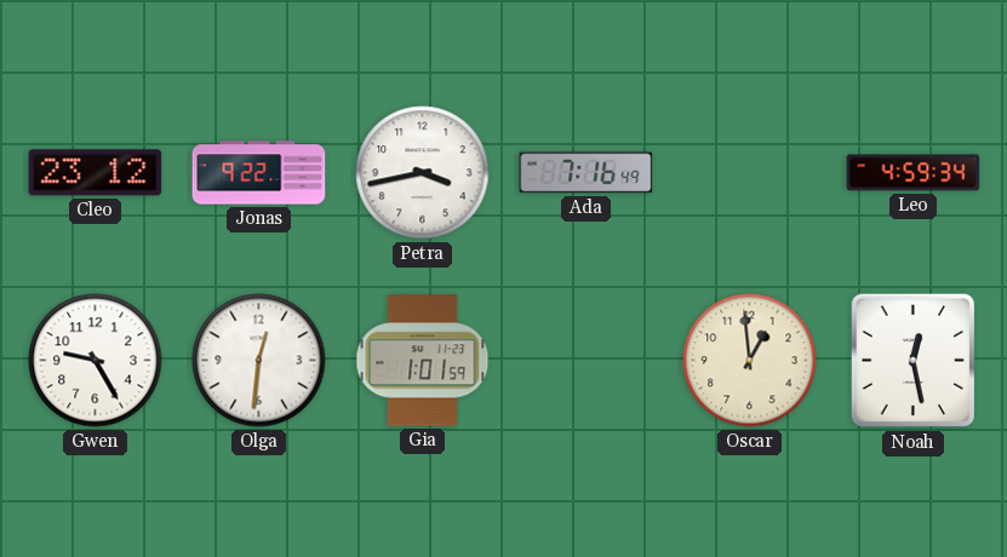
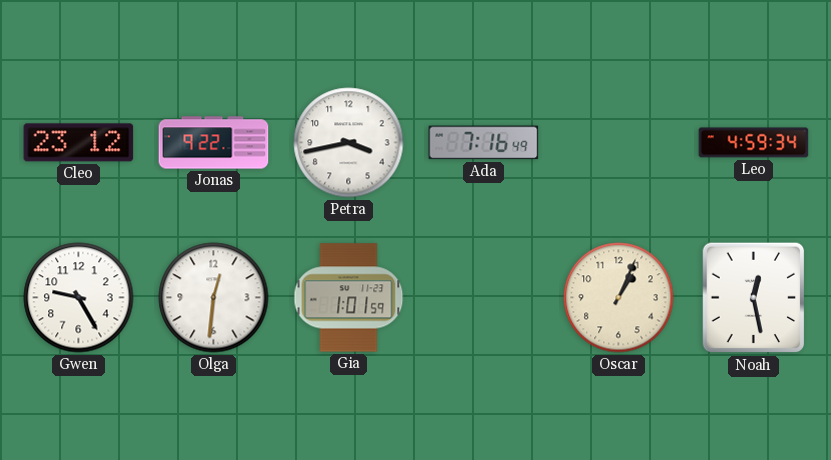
Oscar: 12:59 -> 1:04
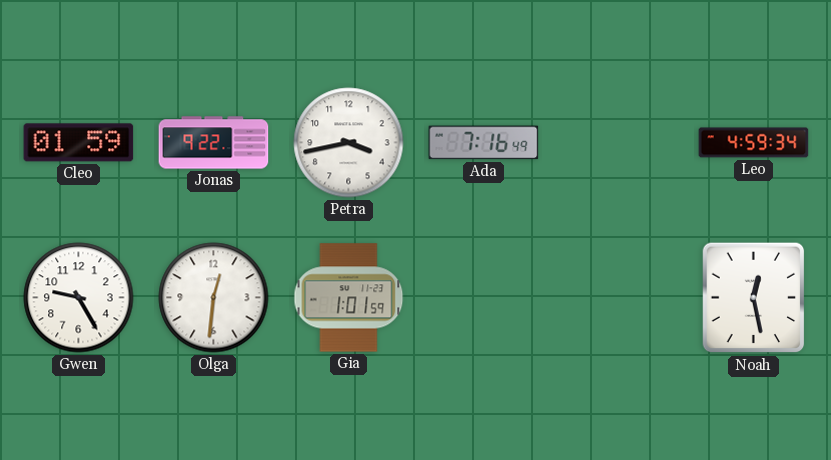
Cleo: 23:12 -> 01:59
Oscar: 1:04 -> none
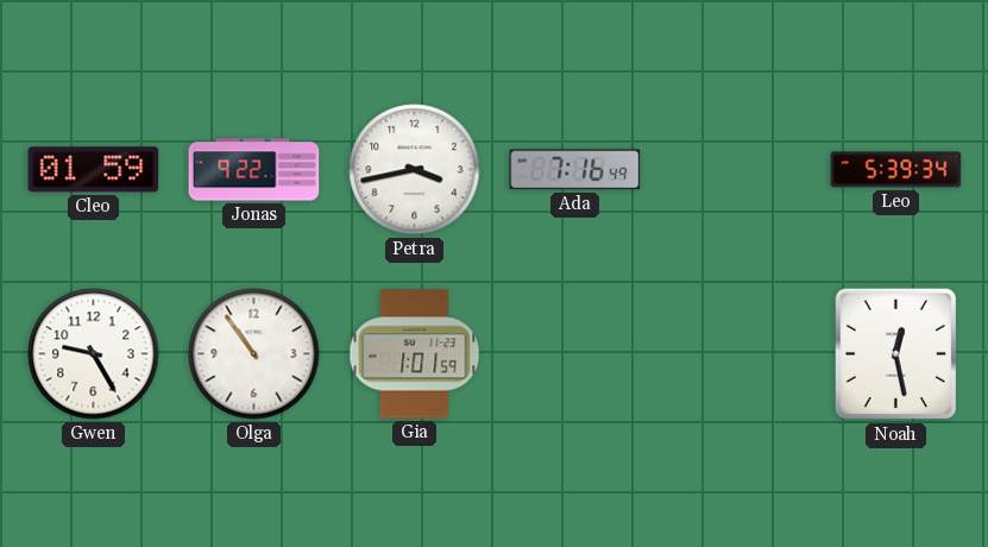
Leo: 4:59 -> 5:39
Olga: 12:31 -> 10:54
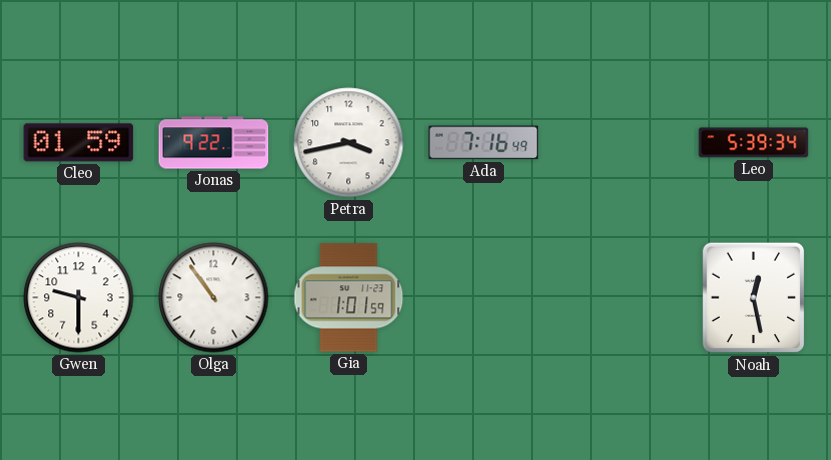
Gwen: 9:25 -> 9:30
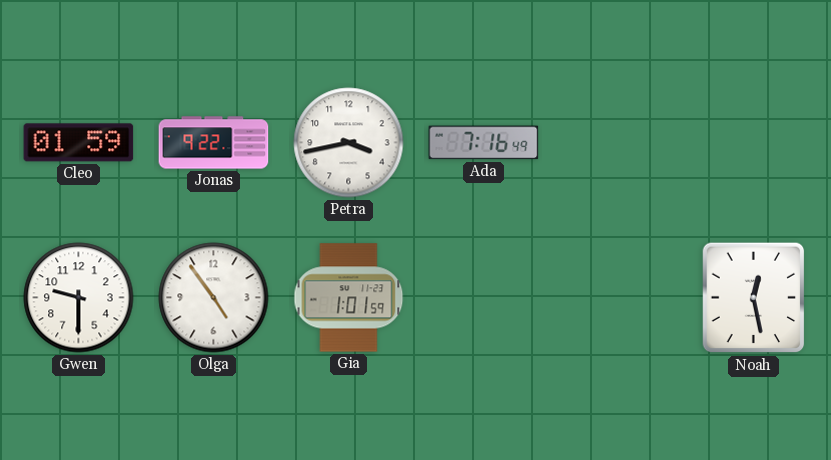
Leo: 5:39 -> none
Olga: 10:54 -> 4:54
